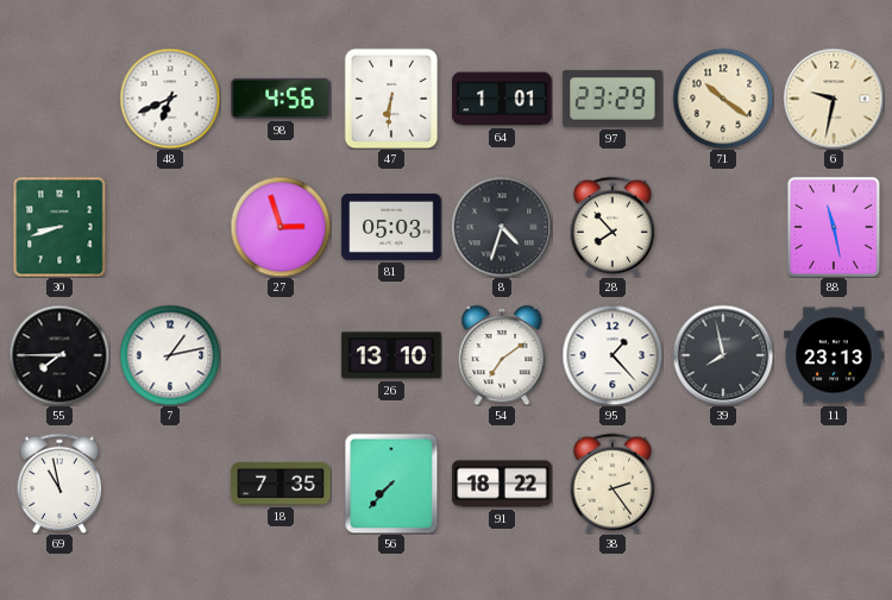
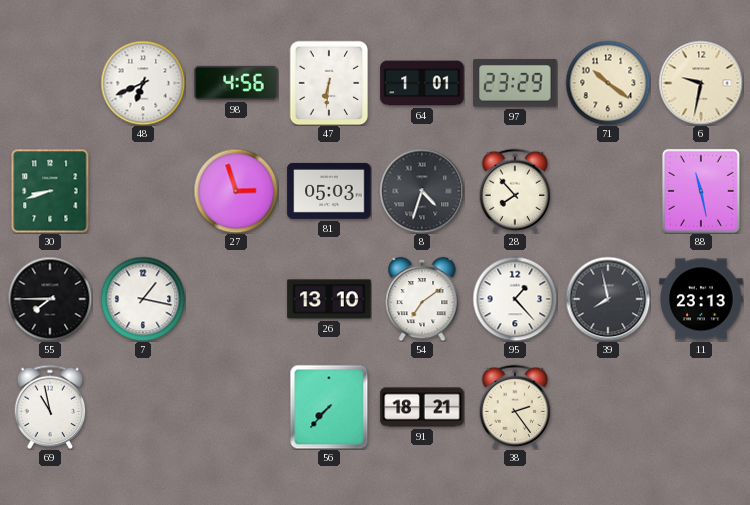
7: 1:13 -> 1:17
18: 7:35 -> none
91: 18:22 -> 18:21
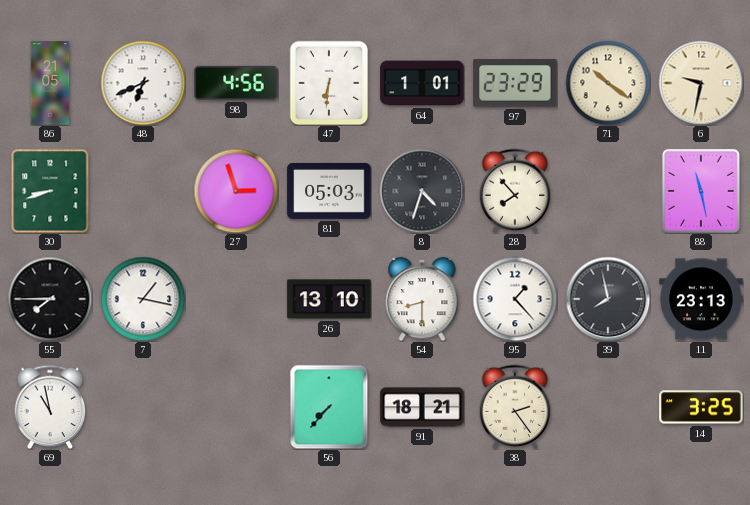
86: none -> 21:05
54: 7:09 -> 8:30
14: none -> 3:25
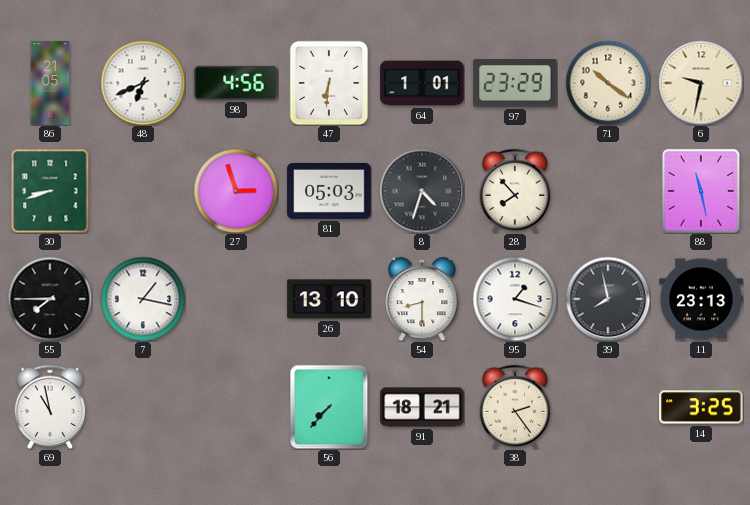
95: 1:23 -> 1:18
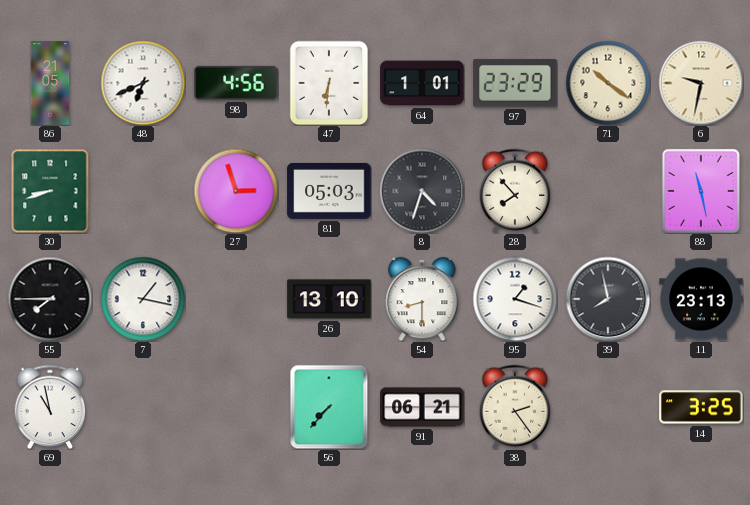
91: 18:21 -> 06:21
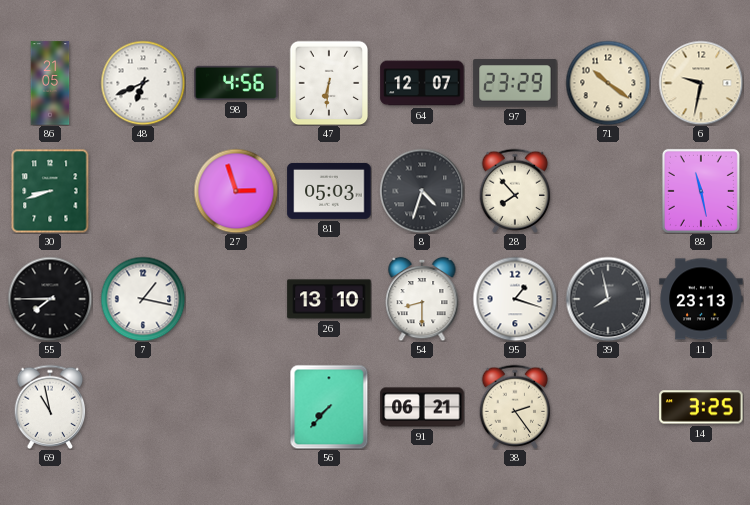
64: 1:01 -> 12:07
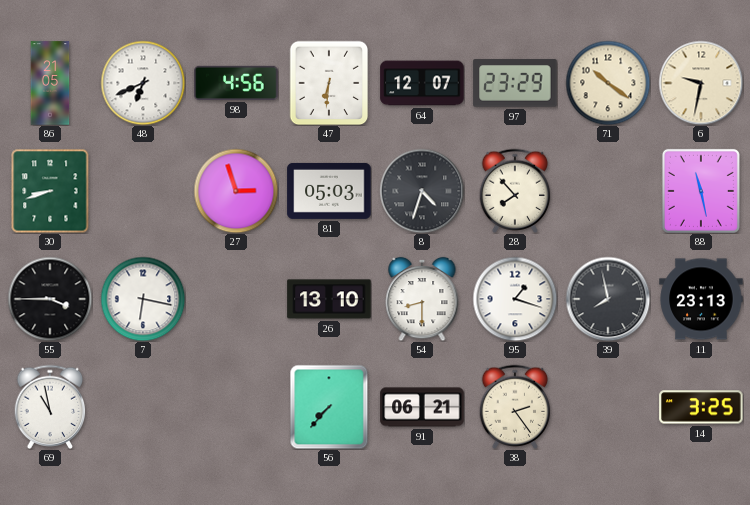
55: 7:45 -> 3:45
7: 1:17 -> 6:17
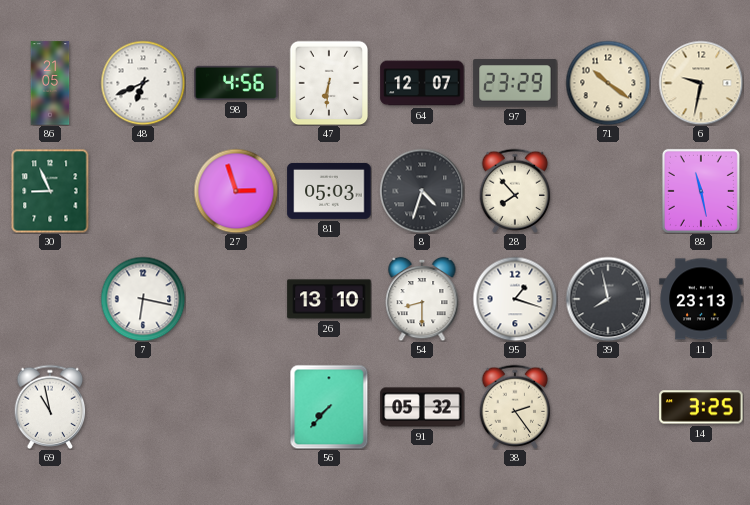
30: 8:42 -> 8:56
55: 3:45 -> none
91: 06:21 -> 05:32
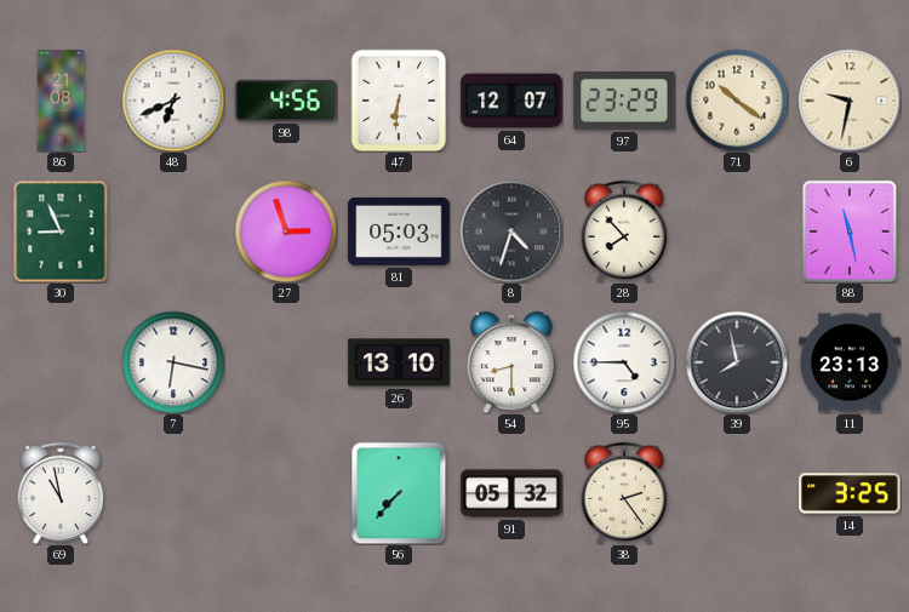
86: 21:05 -> 21:08
95: 1:18 -> 4:45
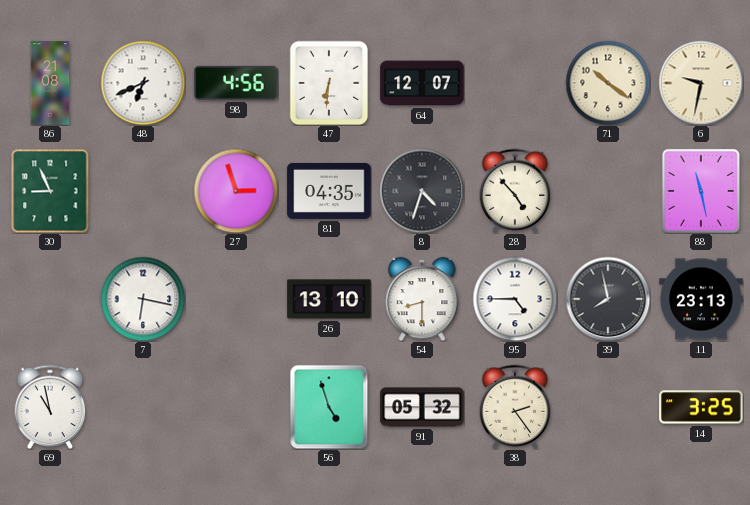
97: 23:29 -> none
81: 05:03 -> 04:35
28: 7:53 -> 4:53
56: 7:37 -> 4:57
